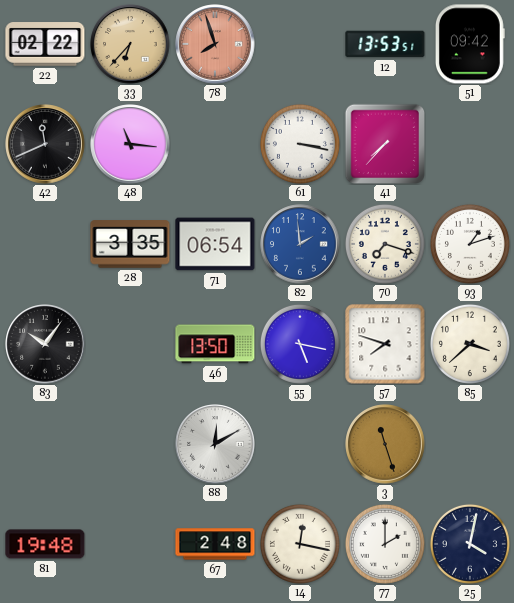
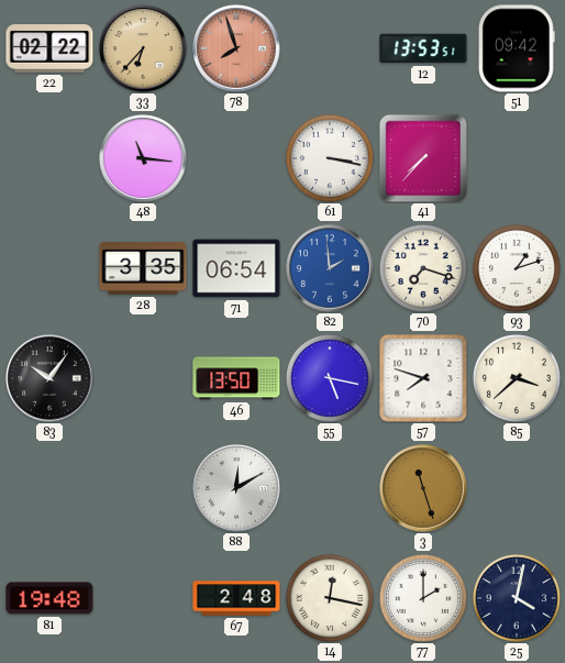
42: 11:41 -> none
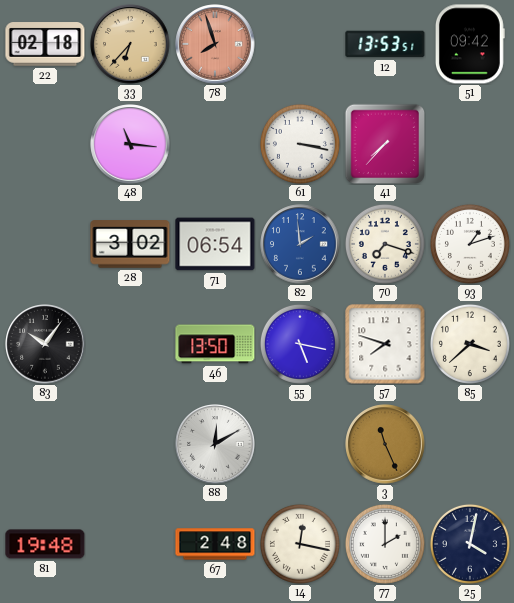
22: 02:22 -> 02:18
28: 3:35 -> 3:02
3: 11:27 -> 11:26
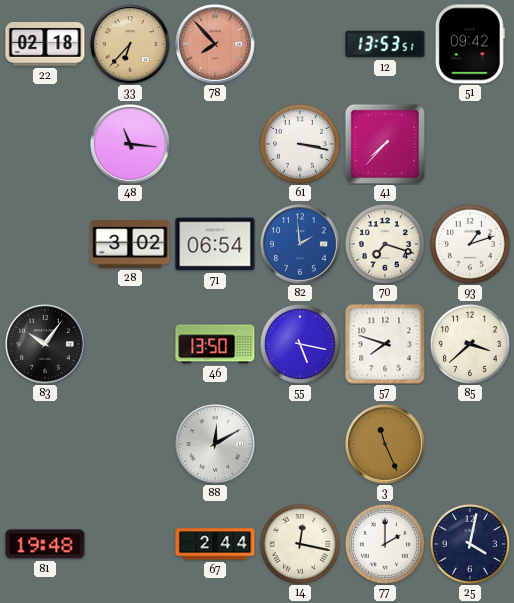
78: 7:57 -> 7:53
67: 2:48 -> 2:44
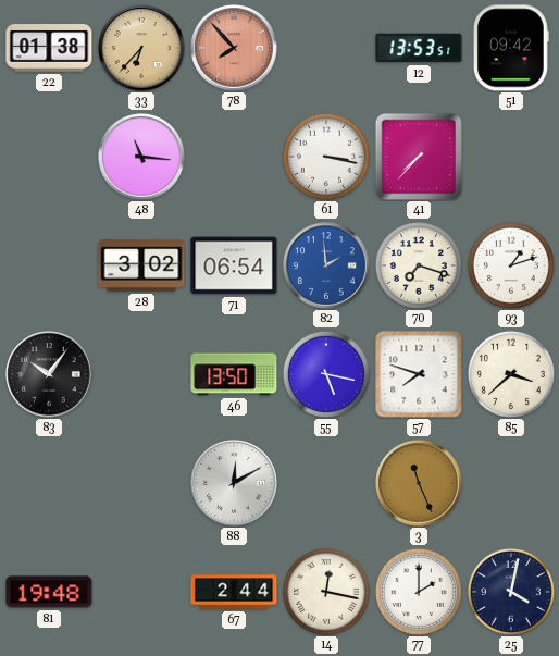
22: 02:18 -> 01:38
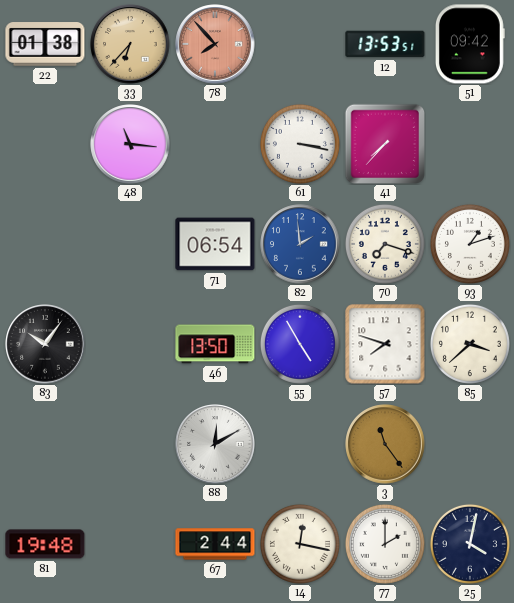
28: 3:02 -> none
55: 5:17 -> 4:55
3: 11:26 -> 11:24
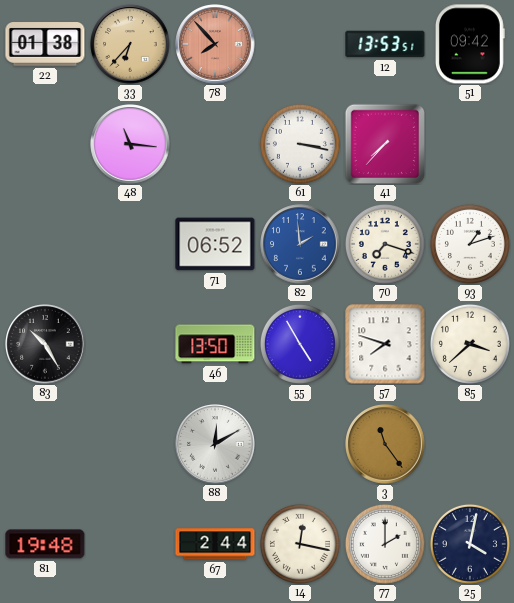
71: 06:54 -> 06:52
83: 10:06 -> 10:25
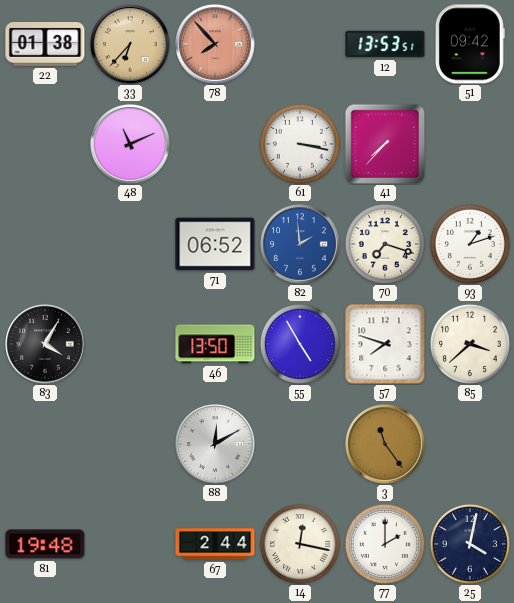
48: 11:16 -> 11:11
83: 10:25 -> 4:05
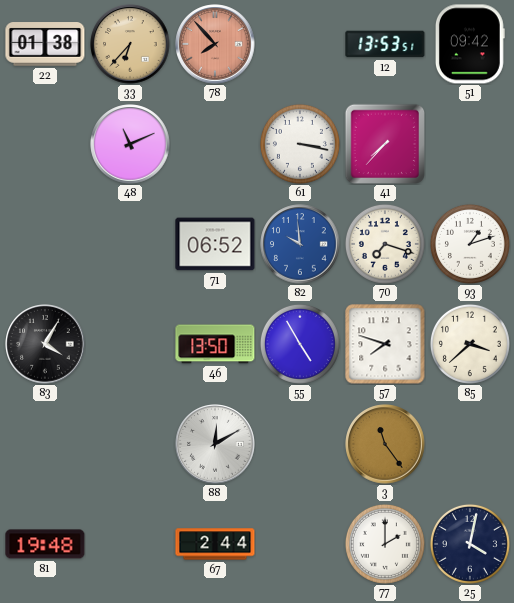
82: 1:59 -> 9:59
14: 12:17 -> none
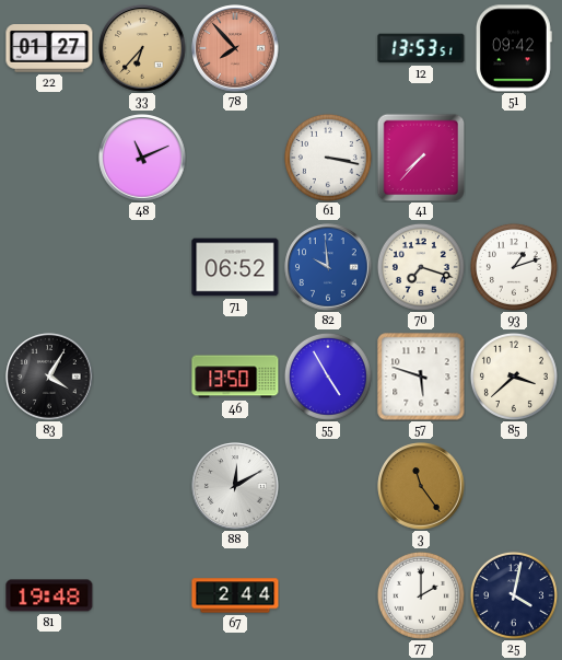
22: 01:38 -> 01:27
57: 7:48 -> 5:48
